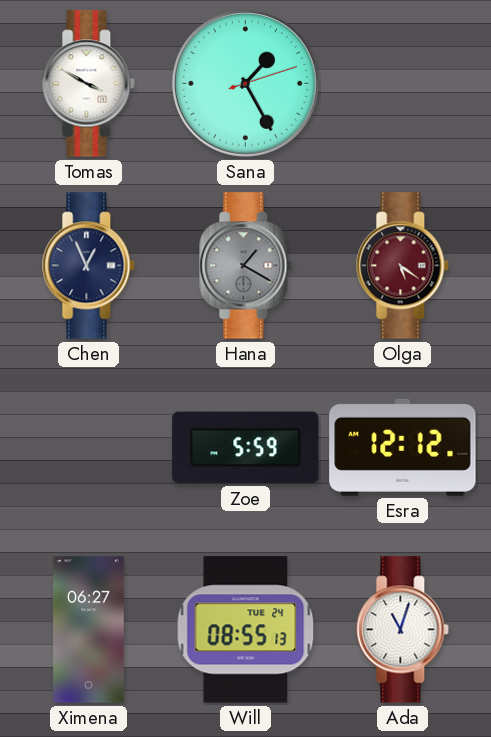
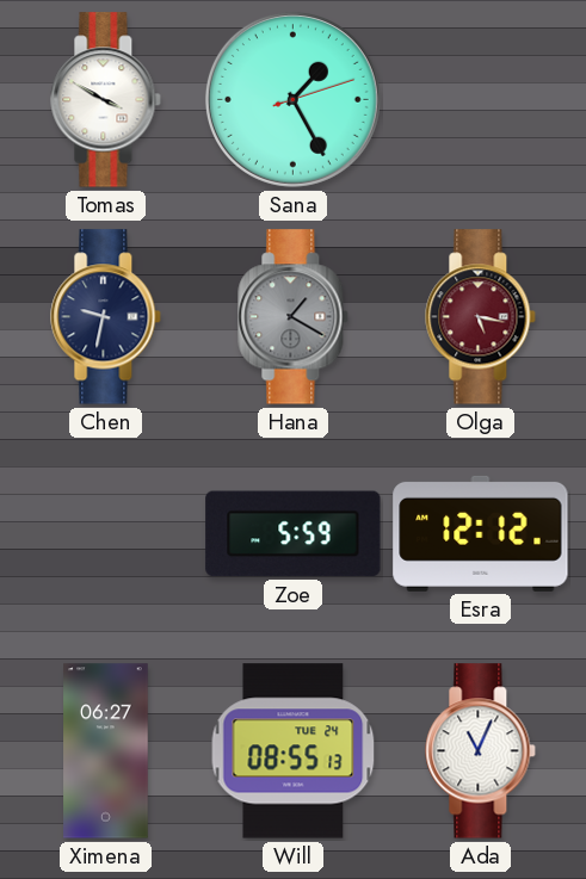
Chen: 12:56 -> 9:32
Olga: 5:21 -> 5:17
Ada: 11:03 -> 11:04
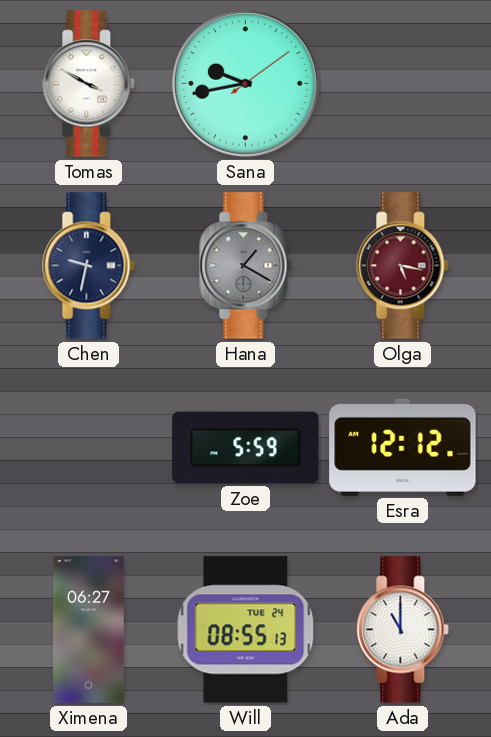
Sana: 1:25 -> 9:43
Ada: 11:04 -> 11:00
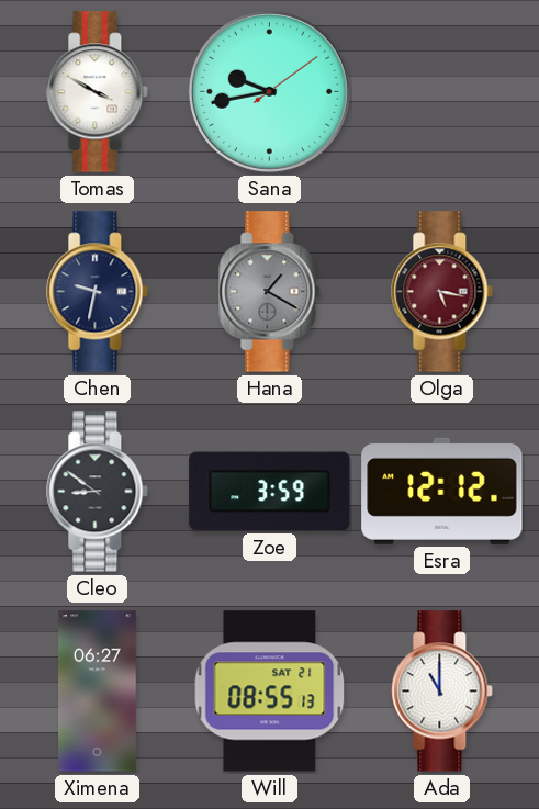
Cleo: none -> 8:51
Zoe: 5:59 -> 3:59
Will date: TUE 24 -> SAT 21
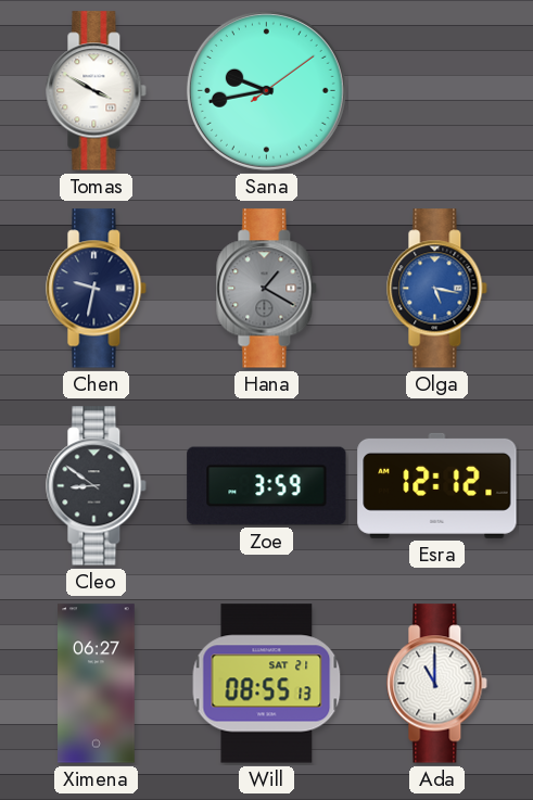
Olga dial: burgundy -> blue
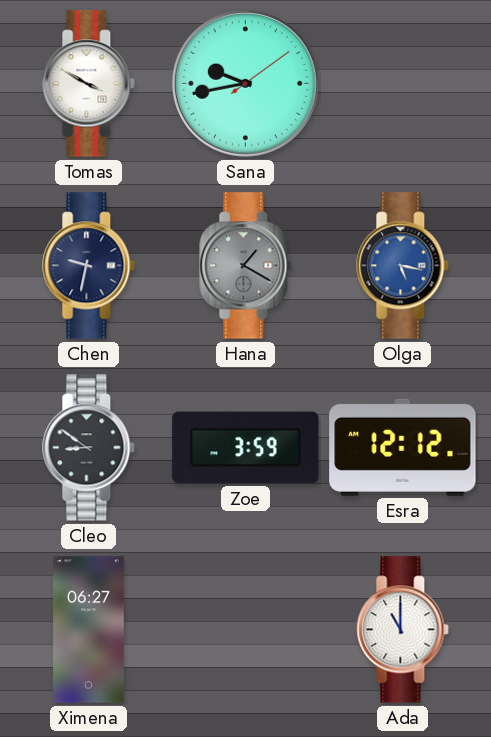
Will: 08:55 -> none
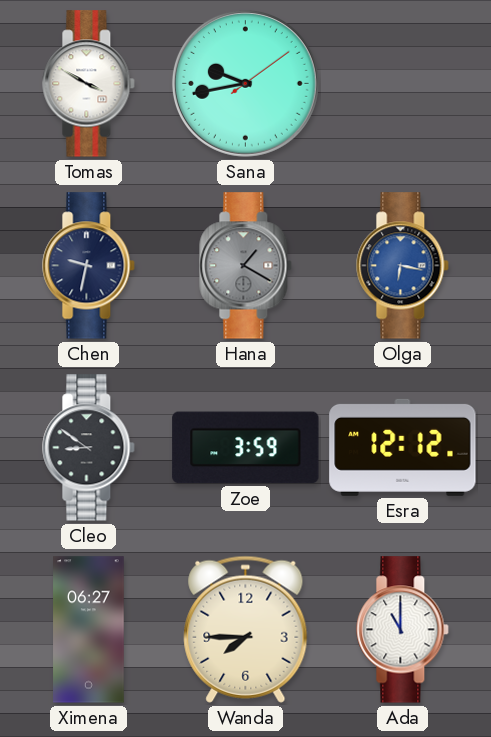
Olga: 5:17 -> 6:17
Wanda: none -> 7:45
